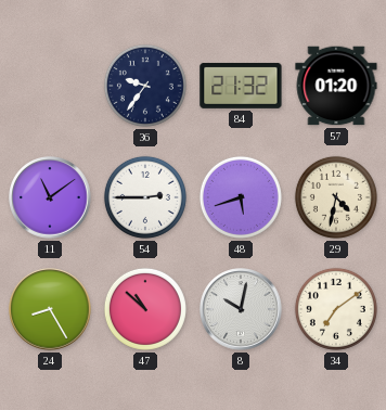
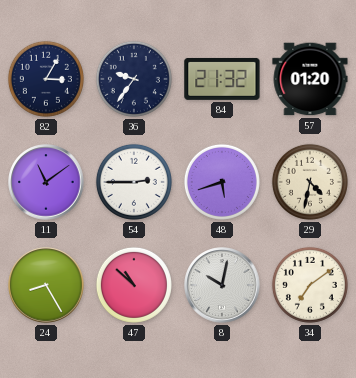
82: none -> 3:05
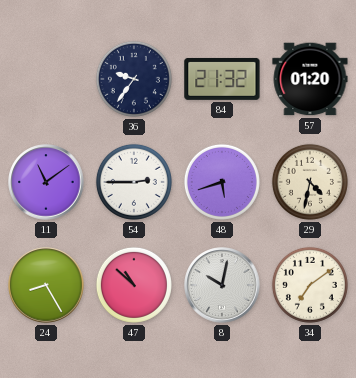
82: 3:05 -> none
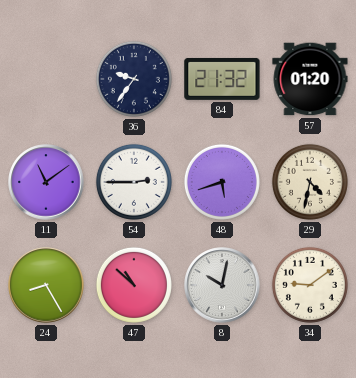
34: 7:09 -> 9:09
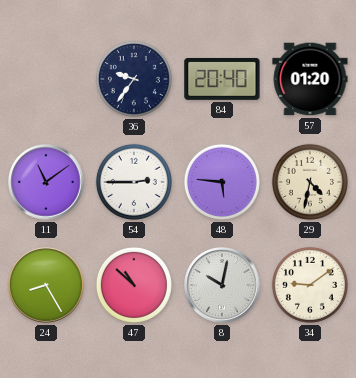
84: 21:32 -> 20:40
48: 5:42 -> 5:46
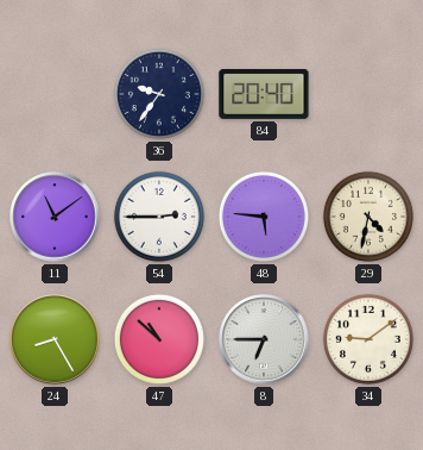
57: 01:20 -> none
8: 10:02 -> 6:45
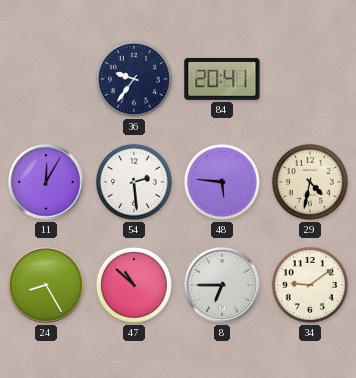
84: 20:40 -> 20:41
11: 11:09 -> 12:05
54: 2:45 -> 2:29
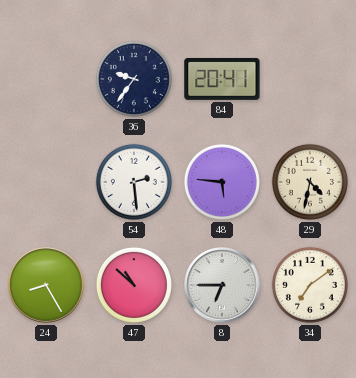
11: 12:05 -> none
34: 9:09 -> 7:09
